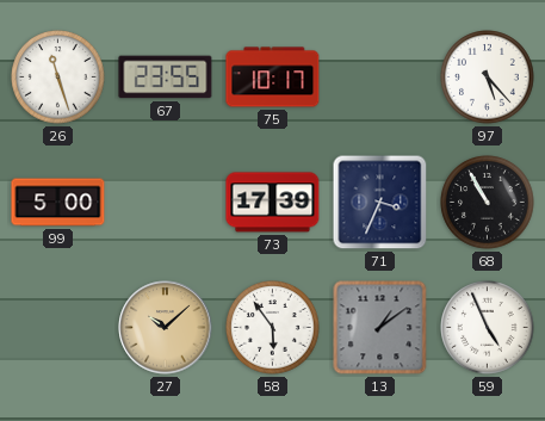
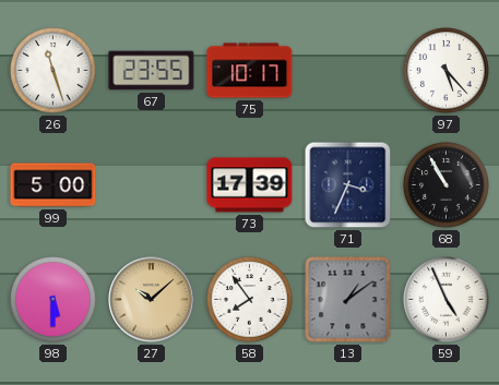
98: none -> 5:30
58: 5:54 -> 7:54
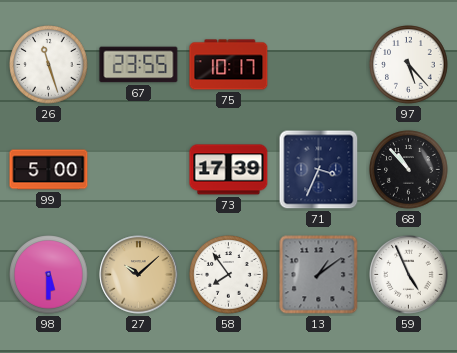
68: 10:55 -> 10:53
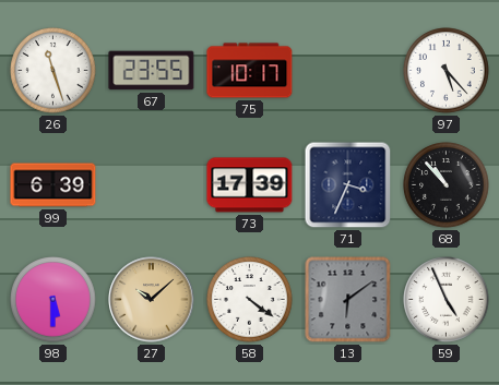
99: 5:00 -> 6:39
58: 7:54 -> 4:21
13: 1:09 -> 6:09
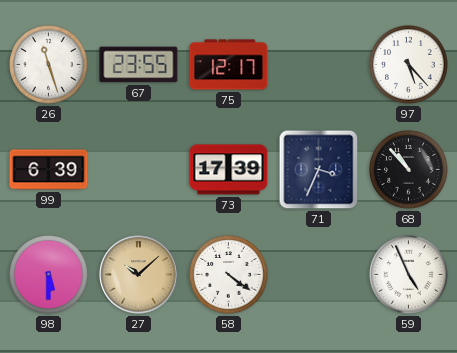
75: 10:17 -> 12:17
13: 6:09 -> none
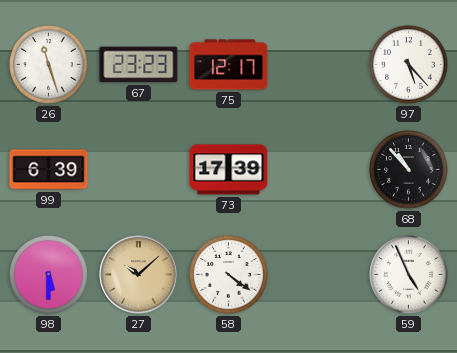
67: 23:55 -> 23:23
71: 3:34 -> none
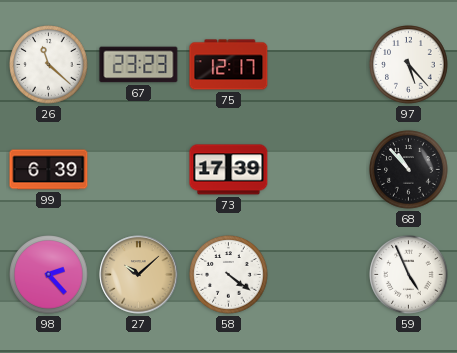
26: 11:27 -> 11:22
98: 5:30 -> 2:23
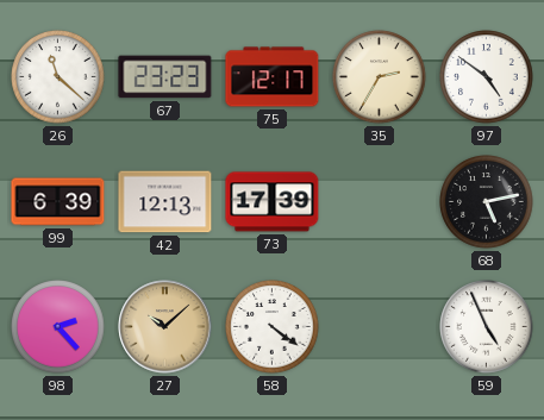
35: none -> 2:35
97: 5:23 -> 4:51
42: none -> 12:13
68: 10:53 -> 5:13
